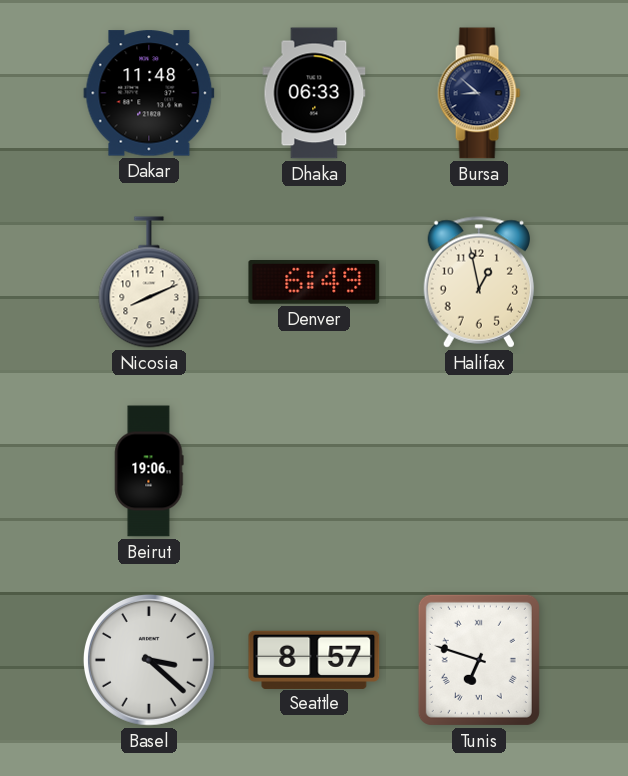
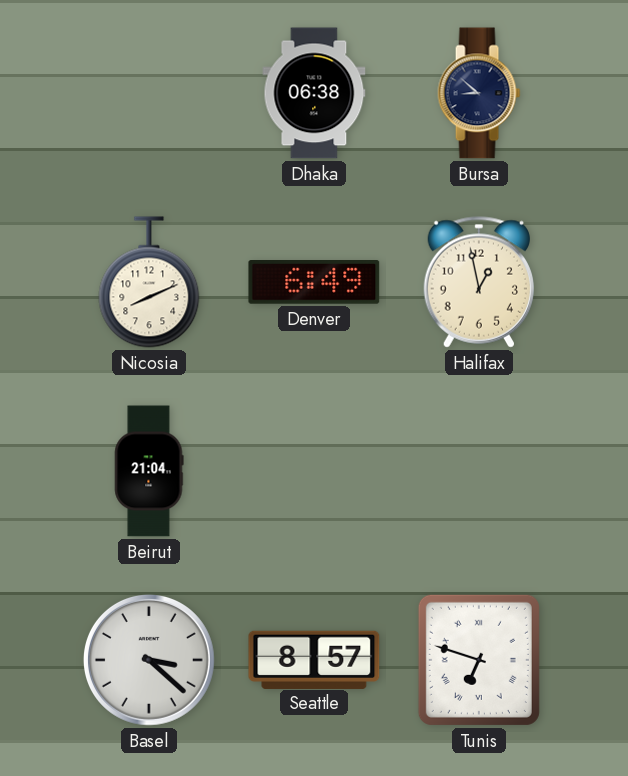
Dakar: 11:48 -> none
Dhaka: 06:33 -> 06:38
Beirut: 19:06 -> 21:04
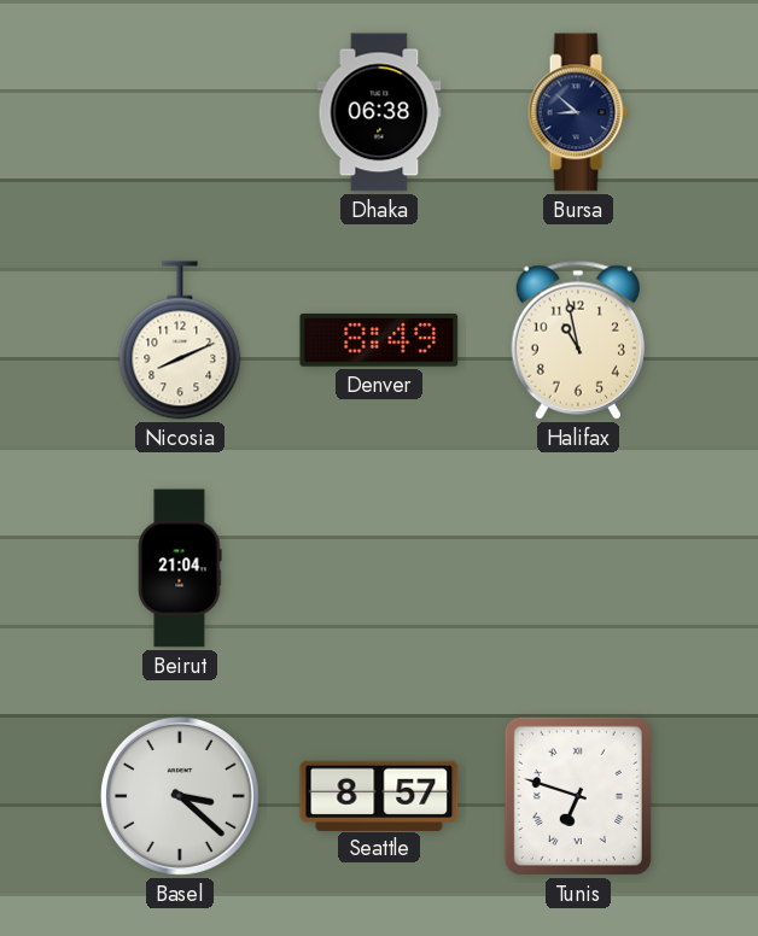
Denver: 6:49 -> 8:49
Halifax: 12:58 -> 10:58
